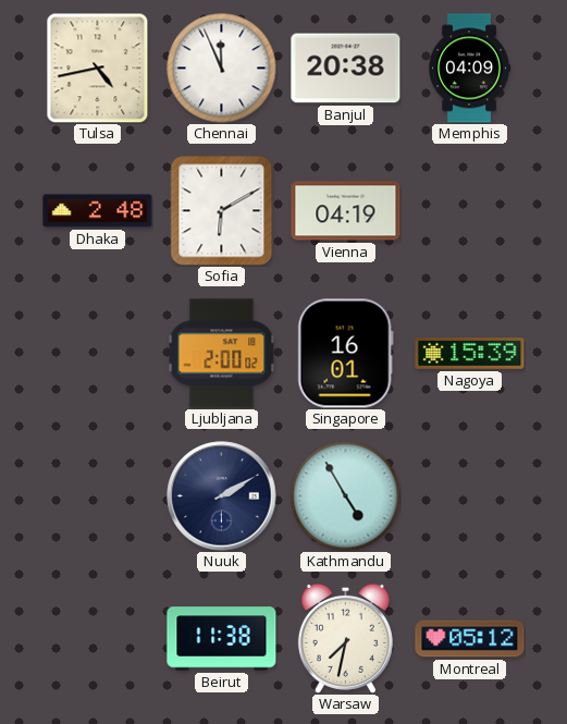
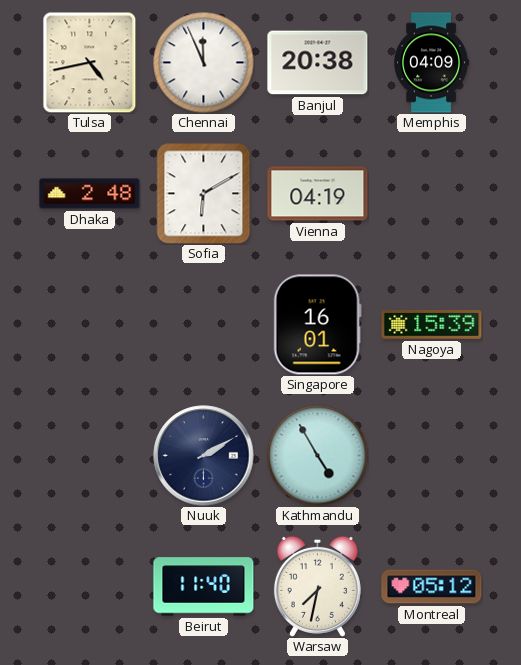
Ljubljana: 2:00 -> none
Beirut: 11:38 -> 11:40
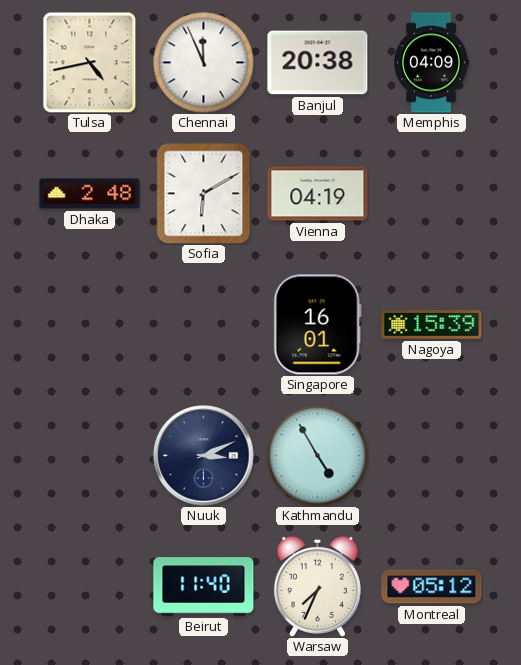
Nuuk: 2:10 -> 3:11
Warsaw: 7:32 -> 7:34
